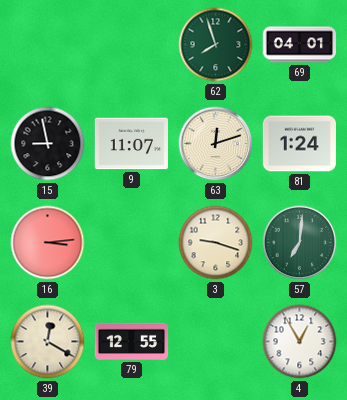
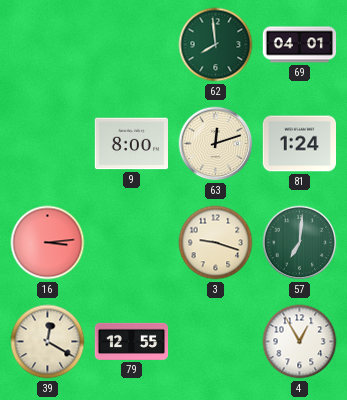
62: 7:57 -> 7:59
15: 8:58 -> none
9: 11:07 -> 8:00
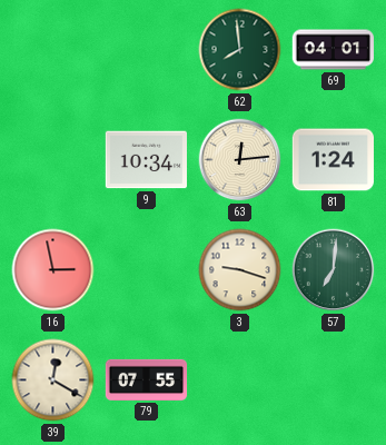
9: 8:00 -> 10:34
63: 12:12 -> 12:14
16: 3:14 -> 2:58
79: 12:55 -> 07:55
4: 12:55 -> none
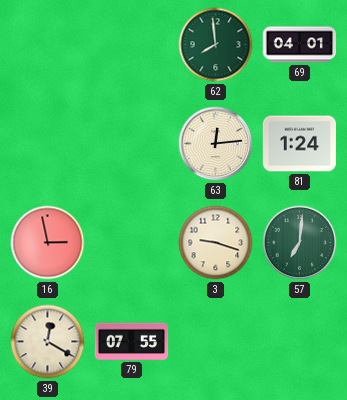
9: 10:34 -> none
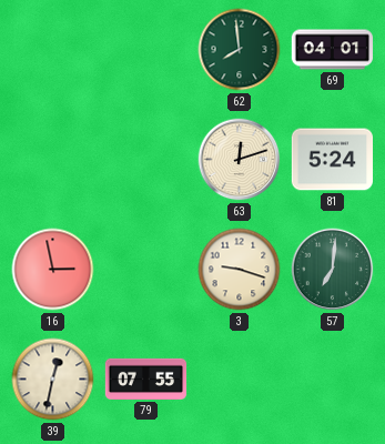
63: 12:14 -> 12:12
81: 1:24 -> 5:24
39: 12:20 -> 12:32
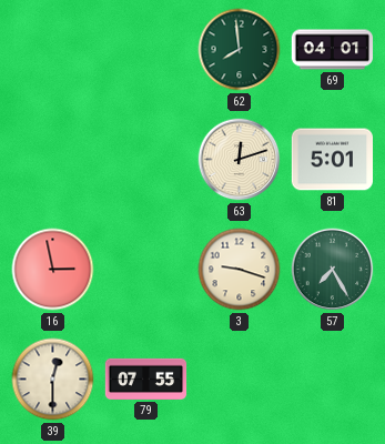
81: 5:24 -> 5:01
57: 7:01 -> 7:25
39: 12:32 -> 12:30
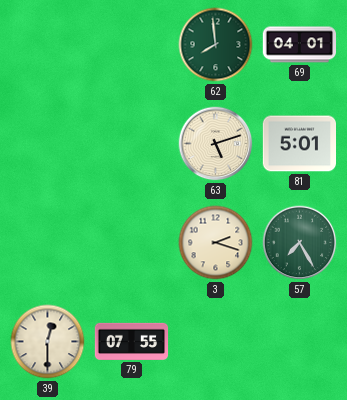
63: 12:12 -> 5:12
16: 2:58 -> none
3: 9:18 -> 2:18
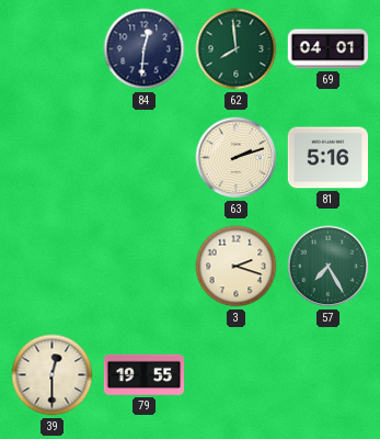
84: none -> 12:31
63: 5:12 -> 2:12
81: 5:01 -> 5:16
79: 07:55 -> 19:55
